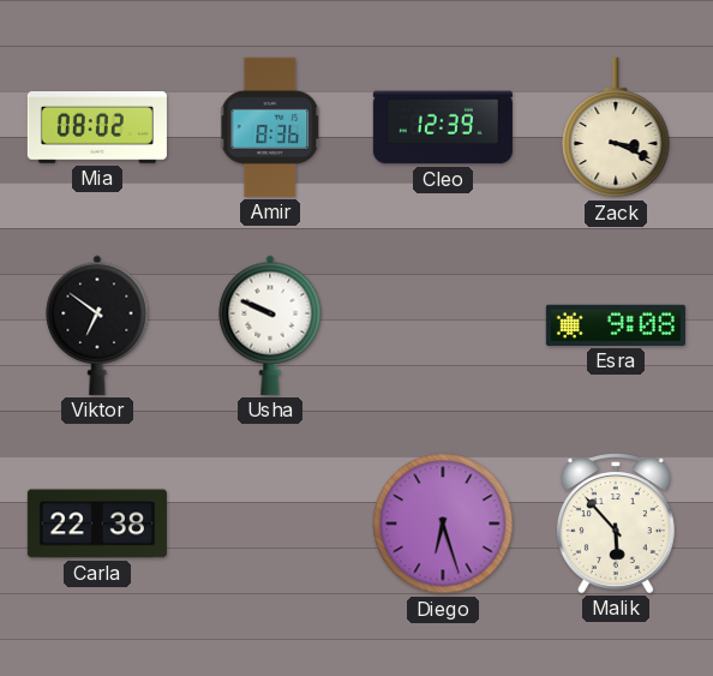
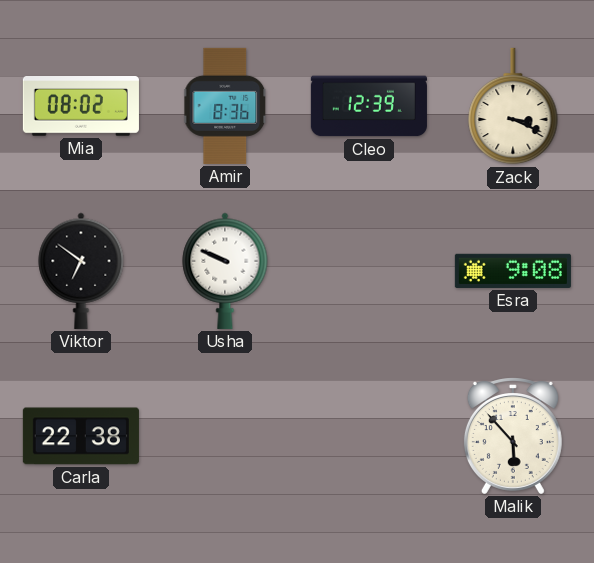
Diego: 6:27 -> none
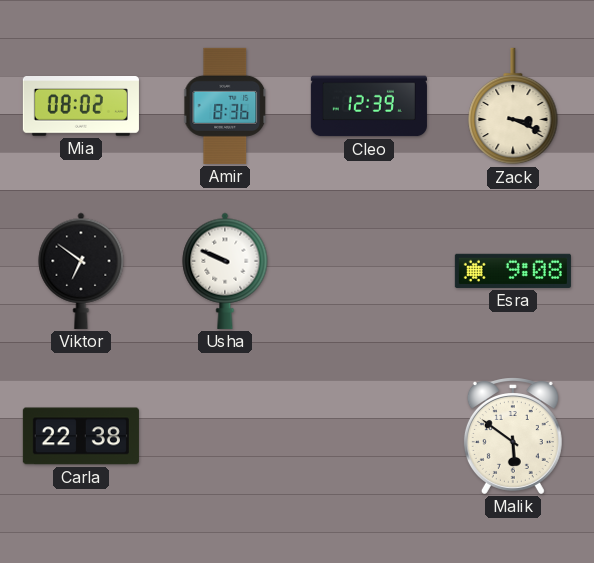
Malik: 5:53 -> 5:51
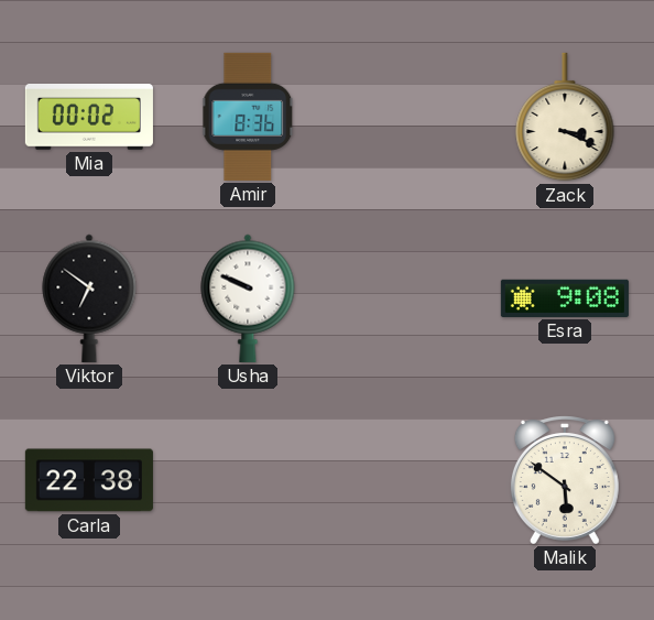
Mia: 08:02 -> 00:02
Cleo: 12:39 -> none
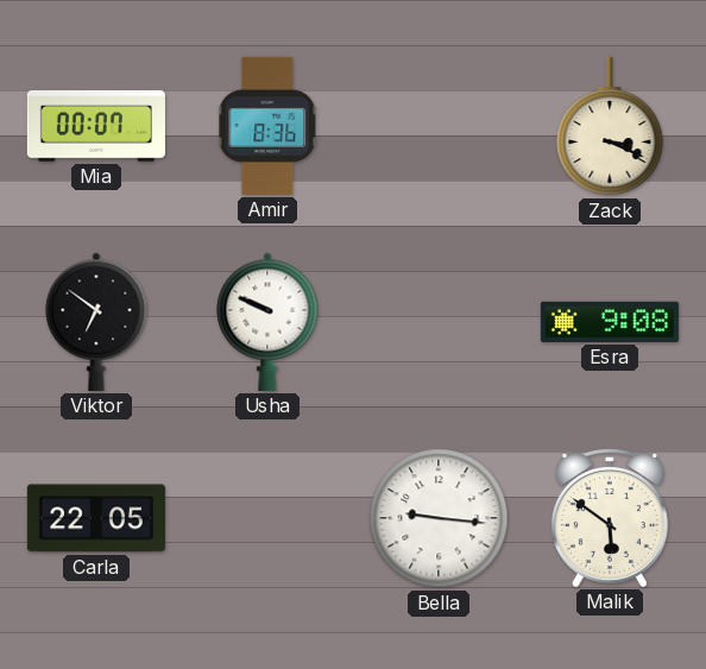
Mia: 00:02 -> 00:07
Carla: 22:38 -> 22:05
Bella: none -> 9:16
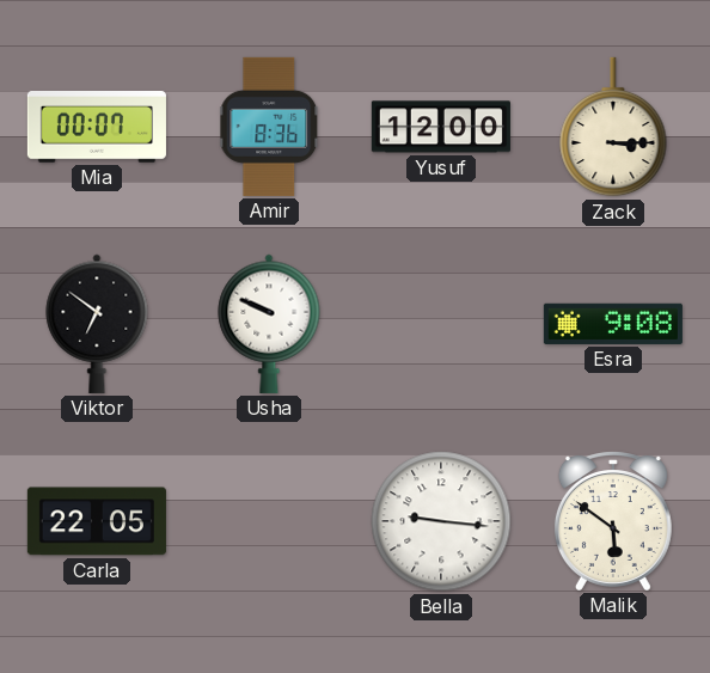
Yusuf: none -> 12:00
Zack: 3:19 -> 3:15
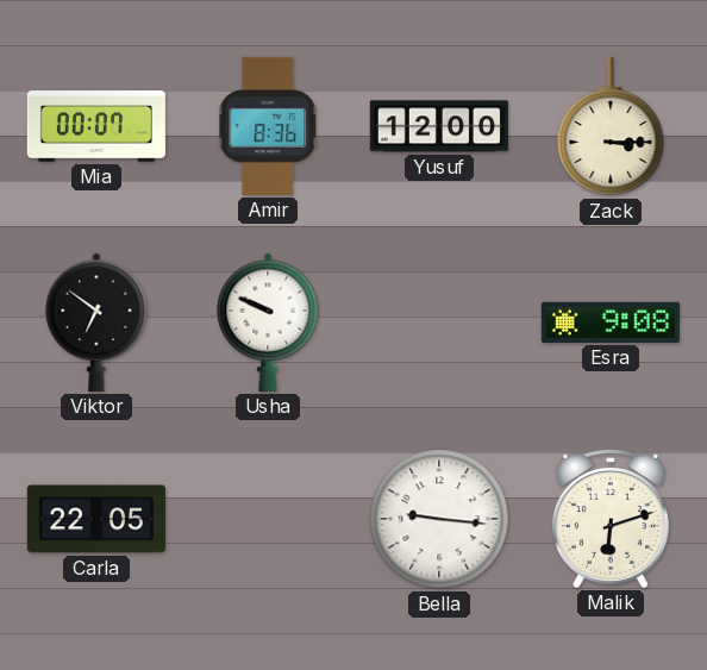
Malik: 5:51 -> 6:12
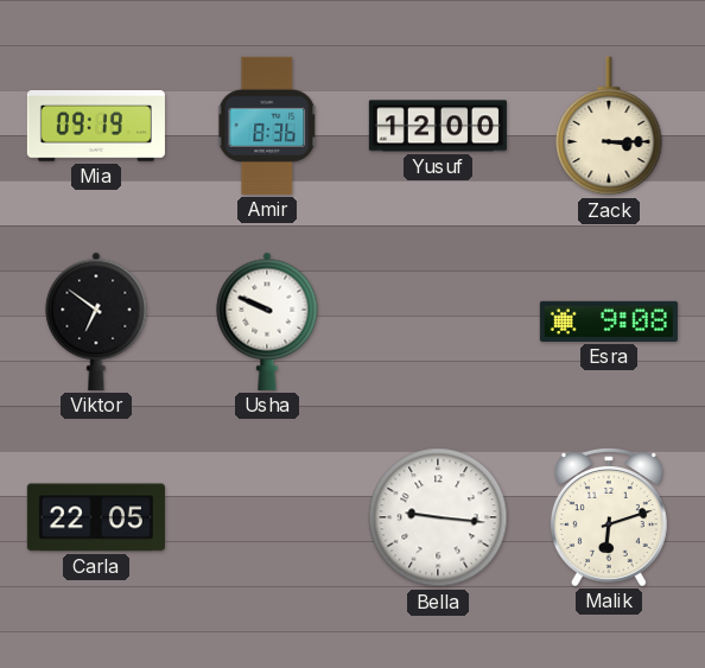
Mia: 00:07 -> 09:19
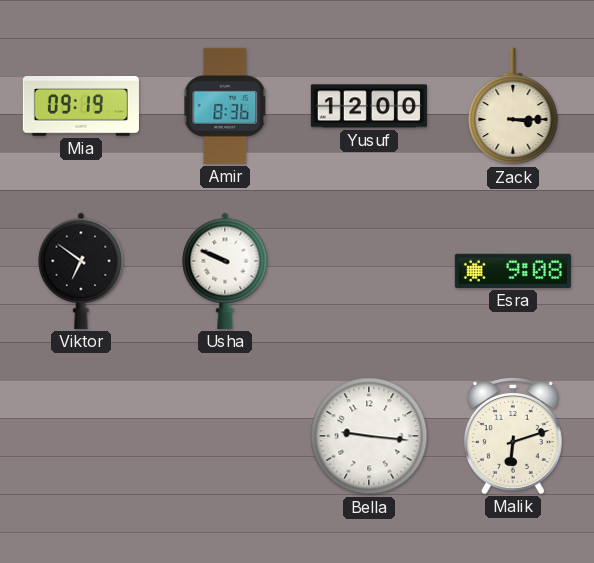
Carla: 22:05 -> none
